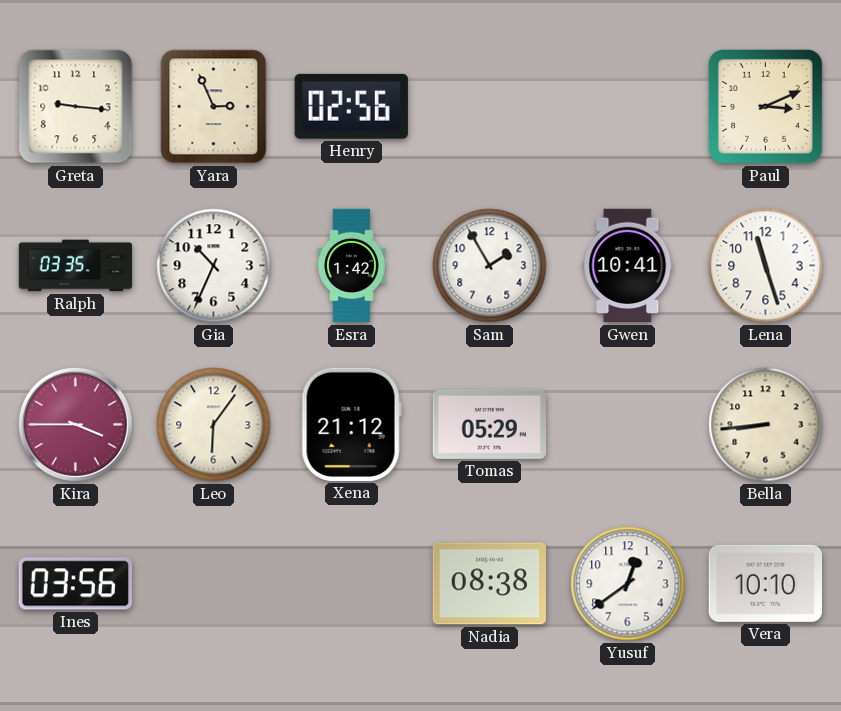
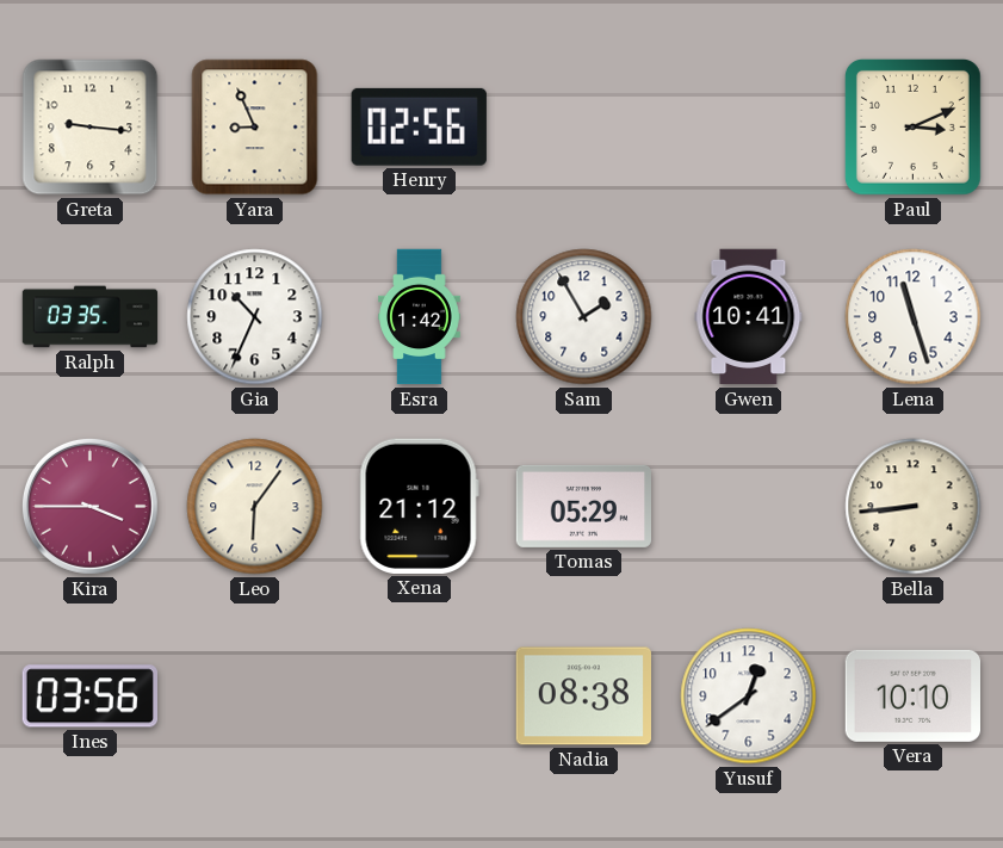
Yara: 2:56 -> 8:56
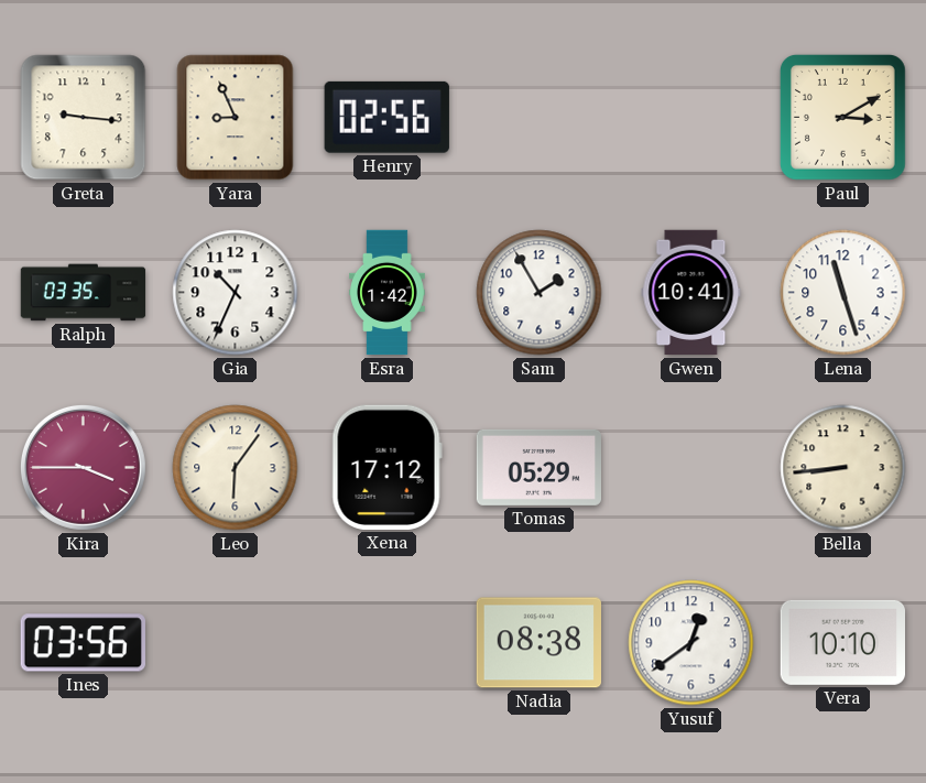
Paul: 3:11 -> 3:10
Xena: 21:12 -> 17:12
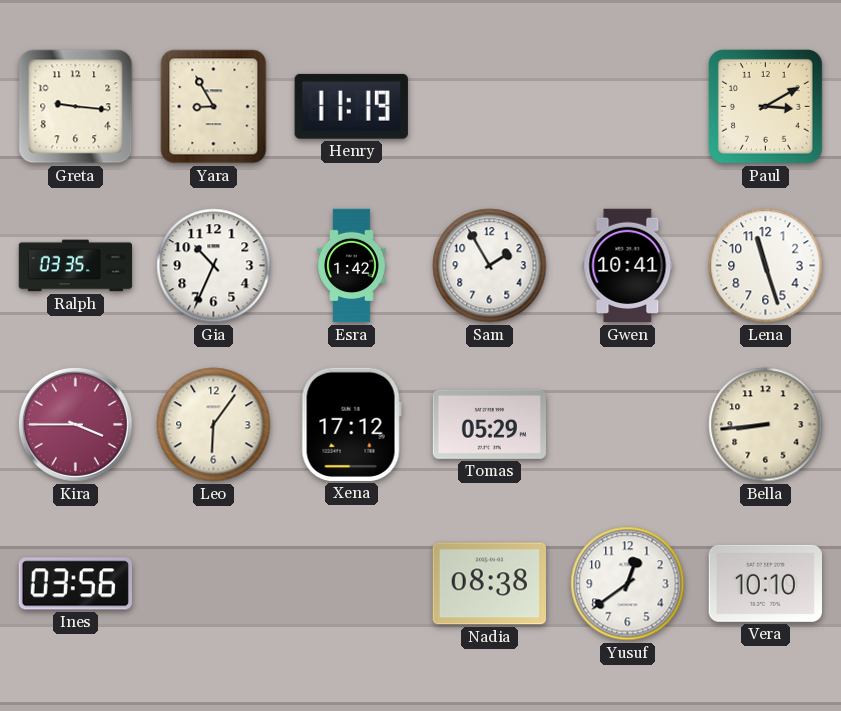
Yara: 8:56 -> 8:55
Henry: 02:56 -> 11:19
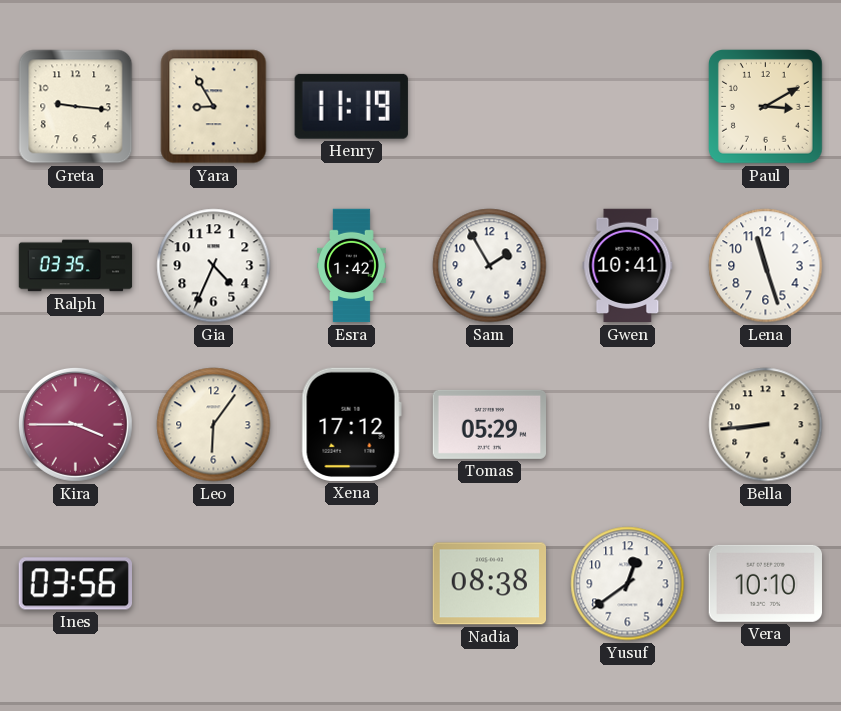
Gia: 10:34 -> 4:34
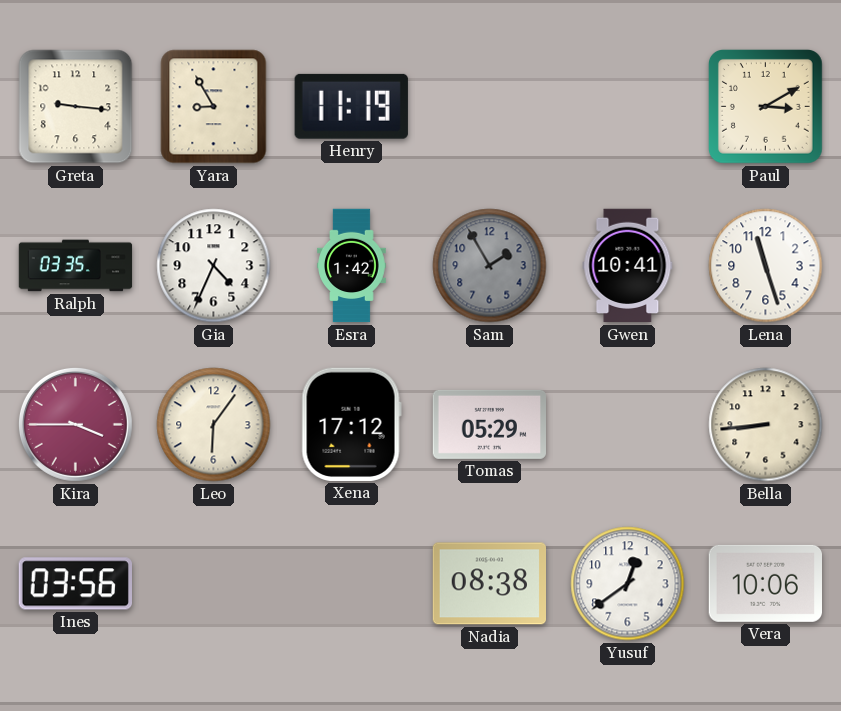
Sam dial: white -> grey
Vera: 10:10 -> 10:06
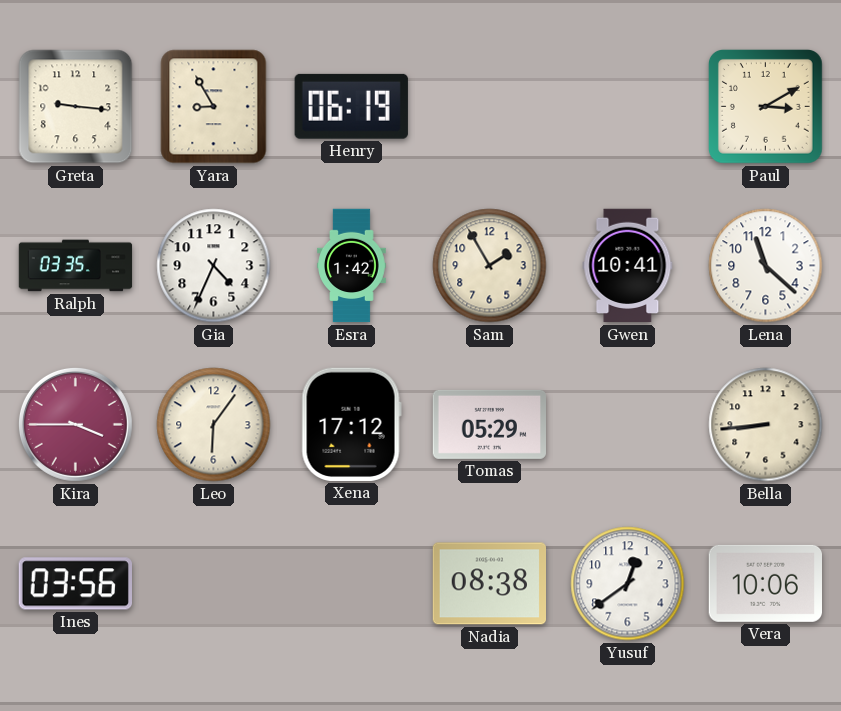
Henry: 11:19 -> 06:19
Sam dial: grey -> cream
Lena: 11:27 -> 11:22
